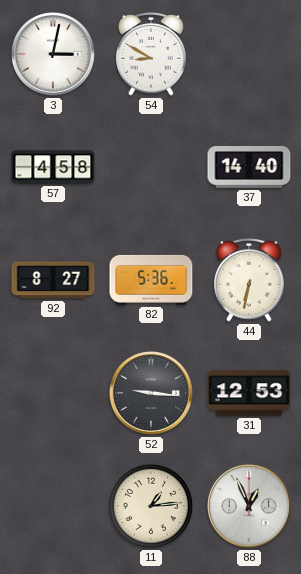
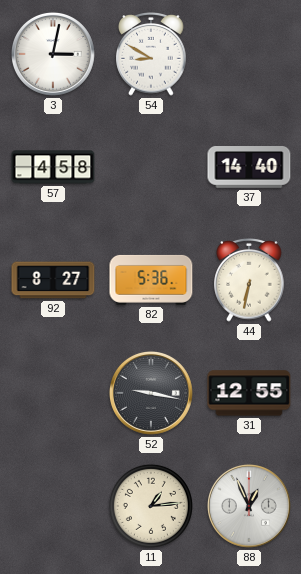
52: 9:16 -> 9:17
31: 12:53 -> 12:55
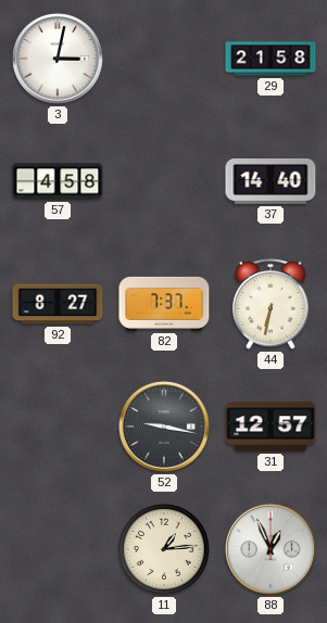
54: 8:50 -> none
29: none -> 21:58
82: 5:36 -> 7:37
31: 12:55 -> 12:57
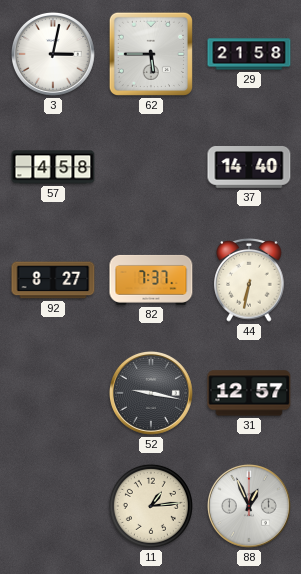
62: none -> 5:45
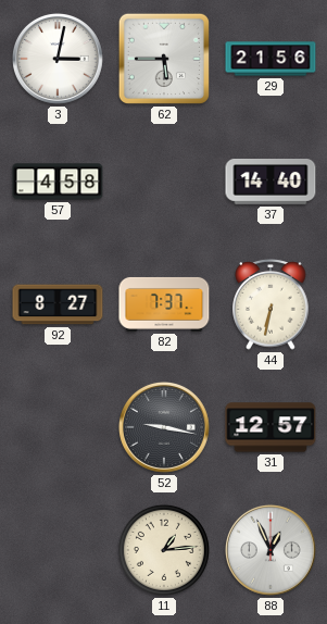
29: 21:58 -> 21:56
